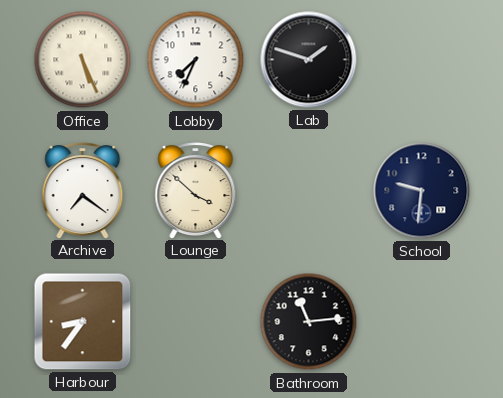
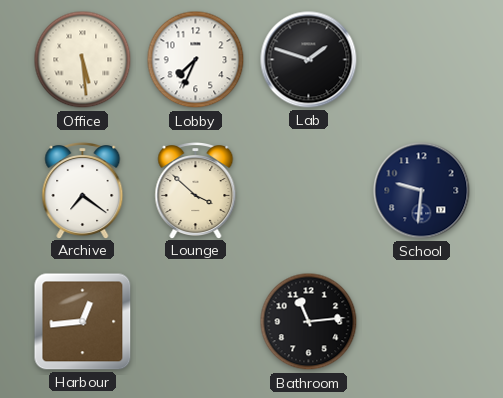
Office: 5:26 -> 5:29
Harbour: 8:36 -> 12:44
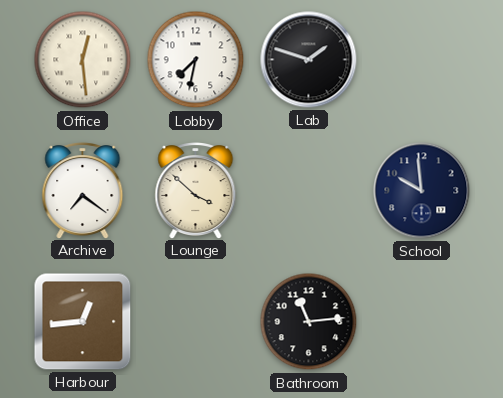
Office: 5:29 -> 12:29
Lobby: 7:34 -> 7:32
School: 9:31 -> 9:59
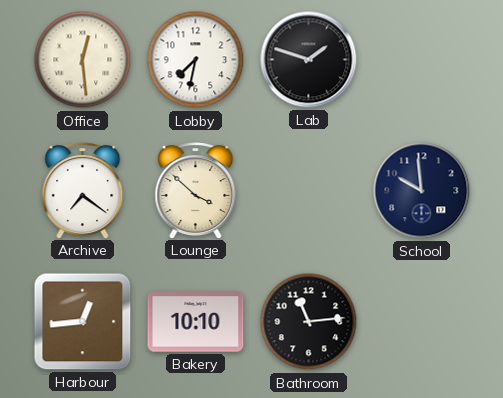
Bakery: none -> 10:10
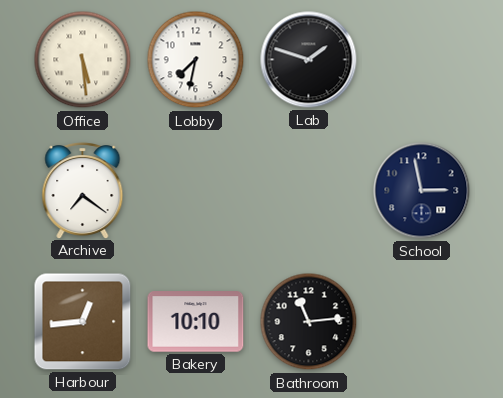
Office: 12:29 -> 5:29
Lounge: 3:52 -> none
School: 9:59 -> 2:58
